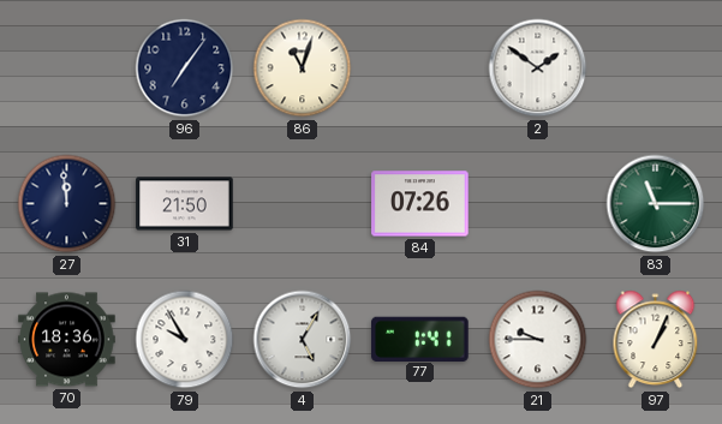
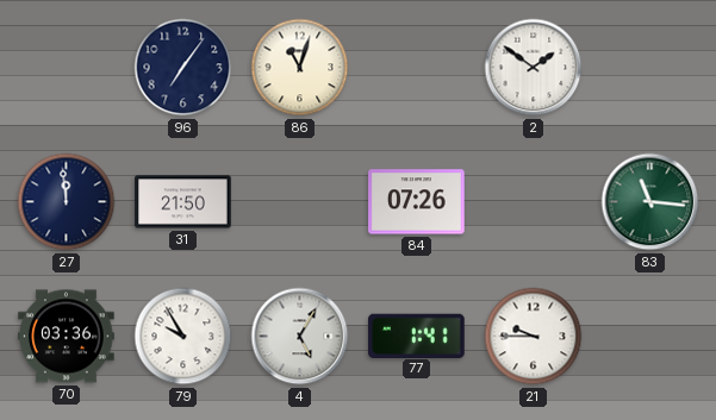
83: 11:15 -> 11:16
70: 18:36 -> 03:36
97: 1:04 -> none
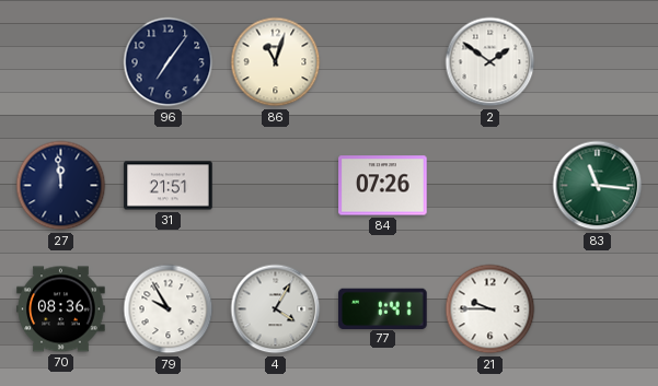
31: 21:50 -> 21:51
70: 03:36 -> 08:36
4: 5:05 -> 4:05
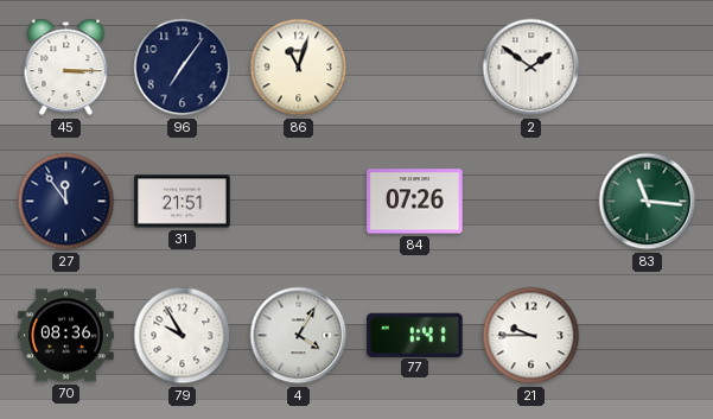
45: none -> 3:15
27: 11:59 -> 11:54
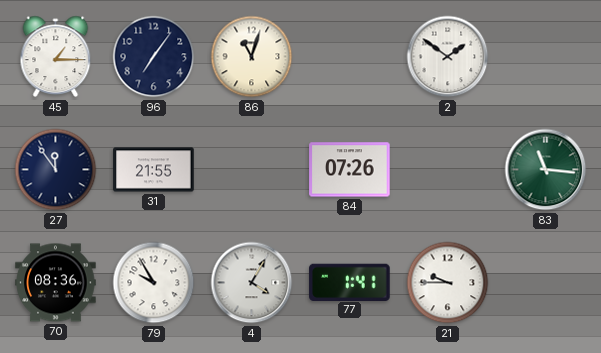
45: 3:15 -> 1:15
31: 21:51 -> 21:55
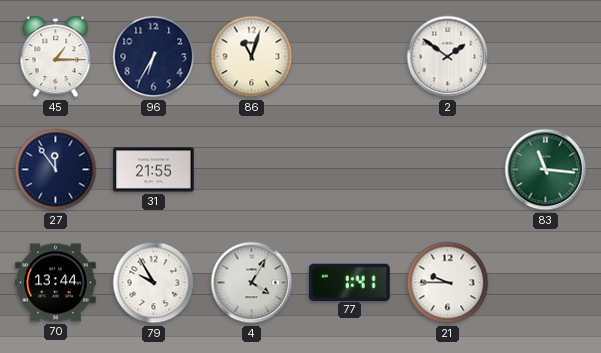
96: 7:06 -> 6:35
84: 07:26 -> none
70: 08:36 -> 13:44
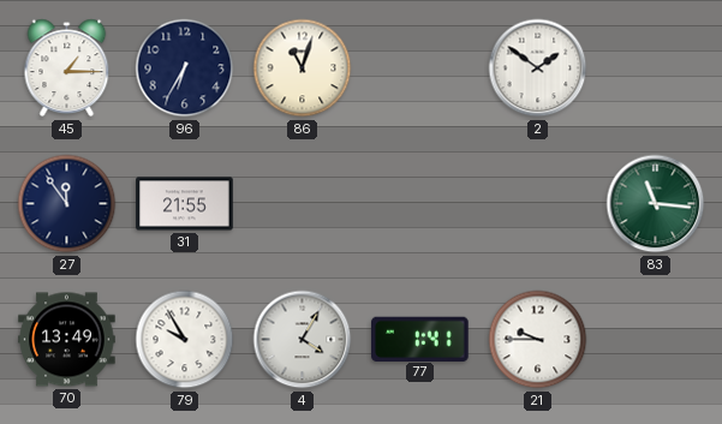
70: 13:44 -> 13:49
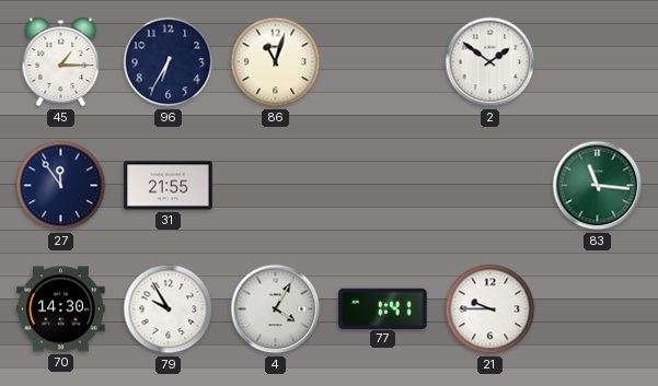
70: 13:49 -> 14:30
